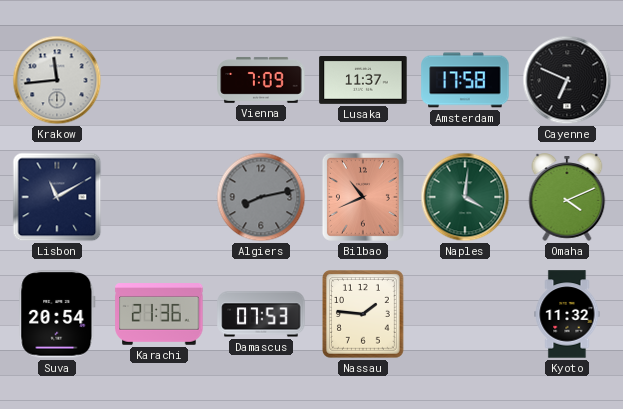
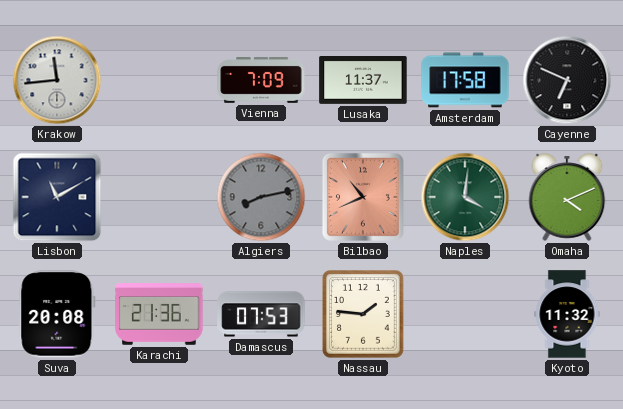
Suva: 20:54 -> 20:08
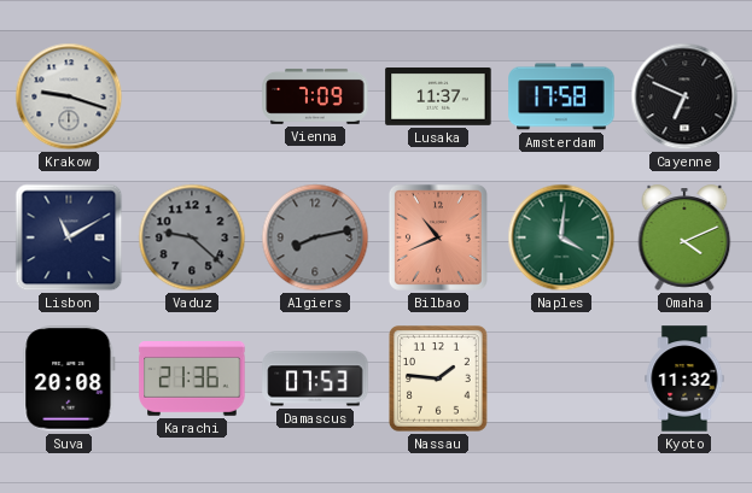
Krakow: 11:44 -> 9:18
Vaduz: none -> 9:22
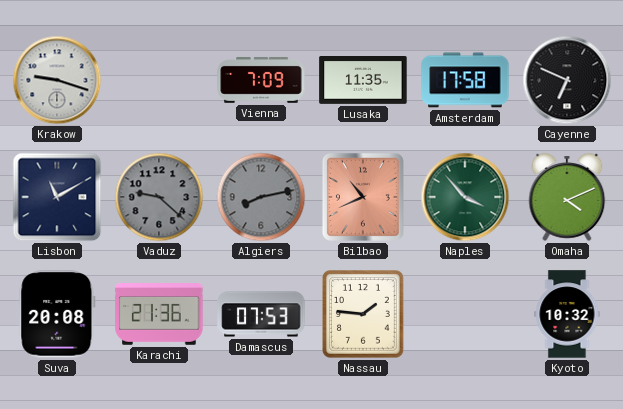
Lusaka: 11:37 -> 11:35
Naples: 4:01 -> 3:53
Kyoto: 11:32 -> 10:32
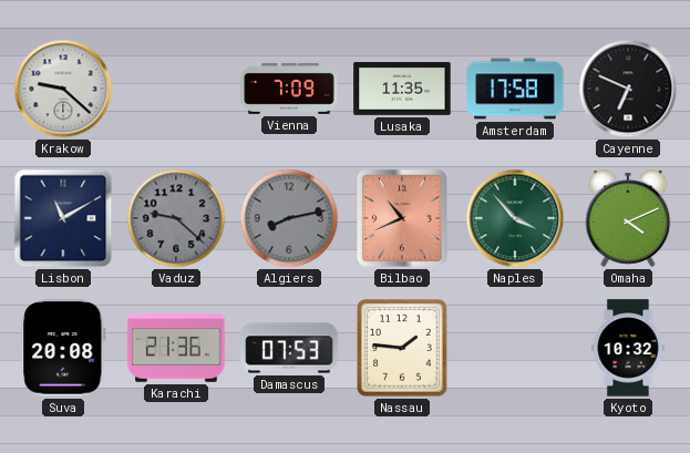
Krakow: 9:18 -> 9:22
